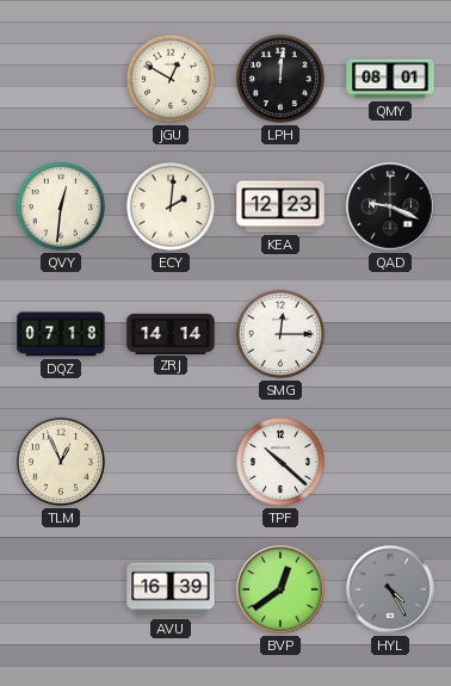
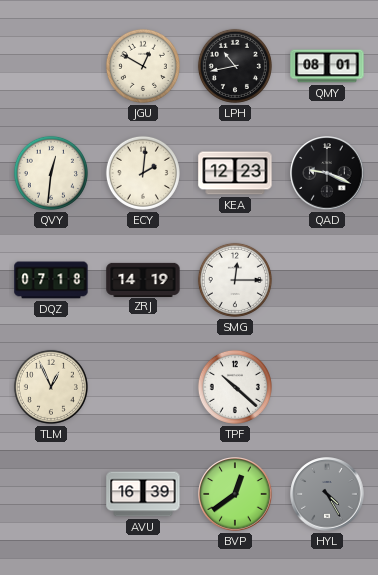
LPH: 12:01 -> 10:43
ZRJ: 14:14 -> 14:19
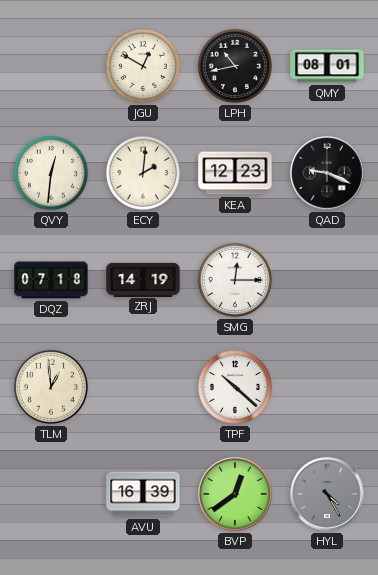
TLM: 12:56 -> 12:59
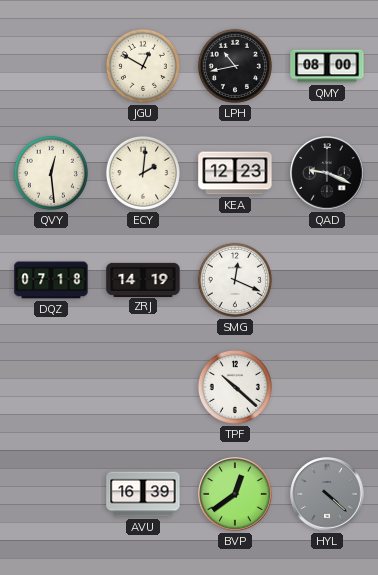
QMY: 08:01 -> 08:00
QVY: 12:31 -> 12:29
SMG: 12:15 -> 12:19
TLM: 12:59 -> none
HYL: 4:25 -> 4:22
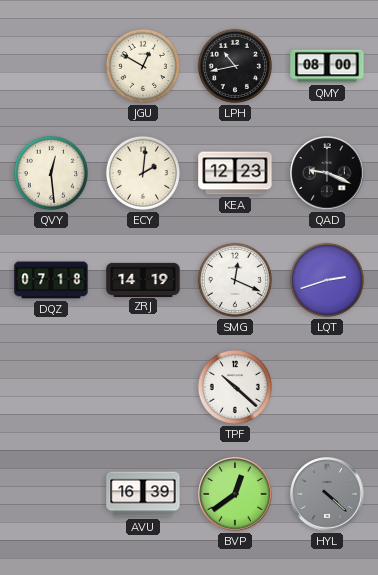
LQT: none -> 2:42
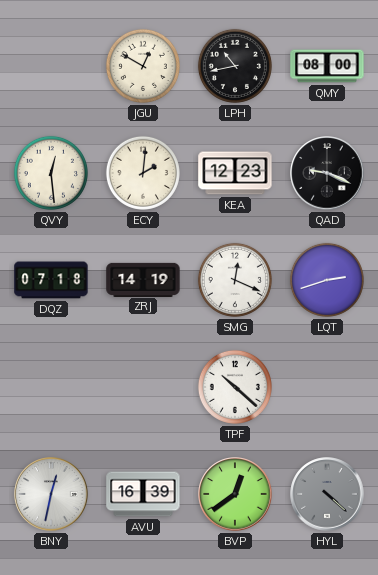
BNY: none -> 12:32
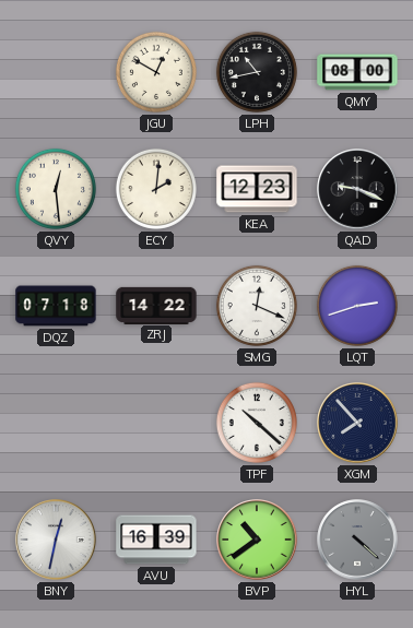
ZRJ: 14:19 -> 14:22
XGM: none -> 7:53
BVP: 12:39 -> 10:39
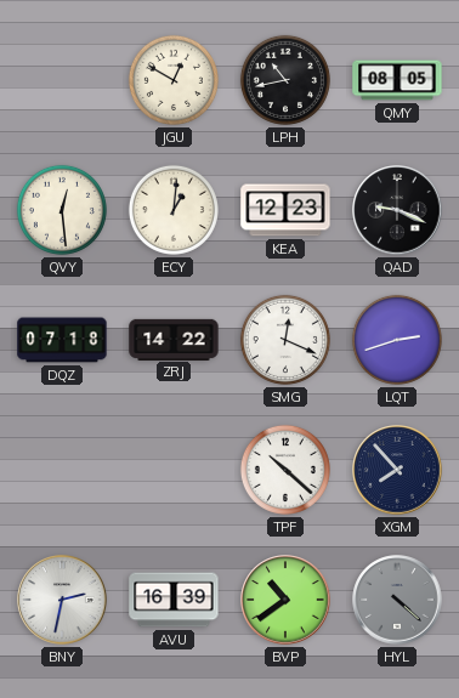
QMY: 08:00 -> 08:05
ECY: 2:01 -> 1:01
BNY: 12:32 -> 2:32
